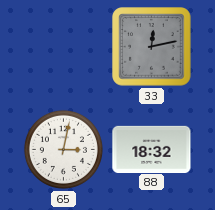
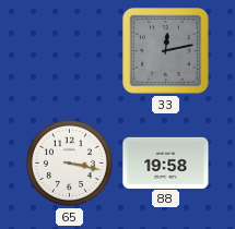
65: 3:02 -> 3:17
88: 18:32 -> 19:58
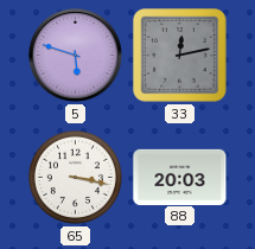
5: none -> 5:48
88: 19:58 -> 20:03
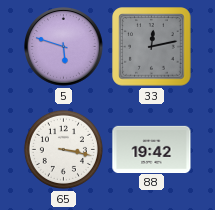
88: 20:03 -> 19:42
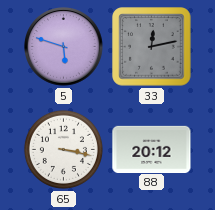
88: 19:42 -> 20:12
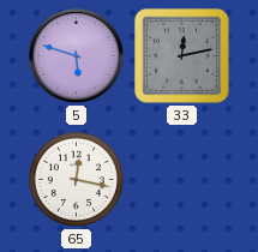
65: 3:17 -> 12:17
88: 20:12 -> none
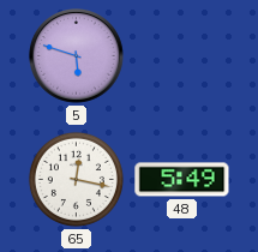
33: 12:13 -> none
48: none -> 5:49
